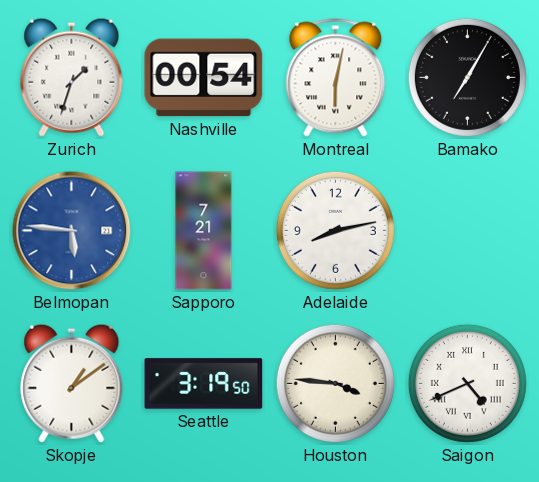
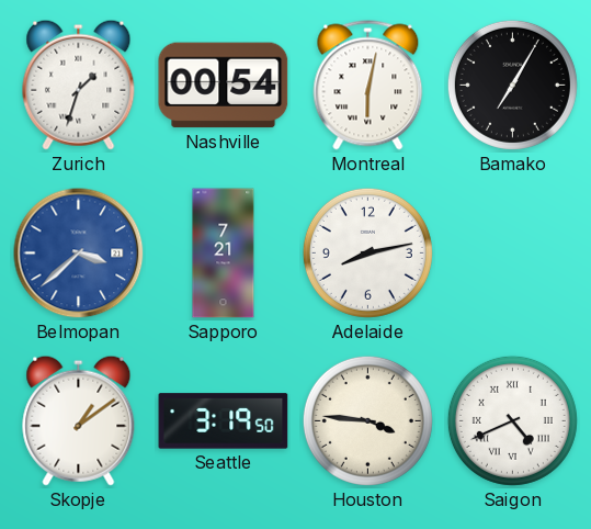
Belmopan: 5:46 -> 3:38
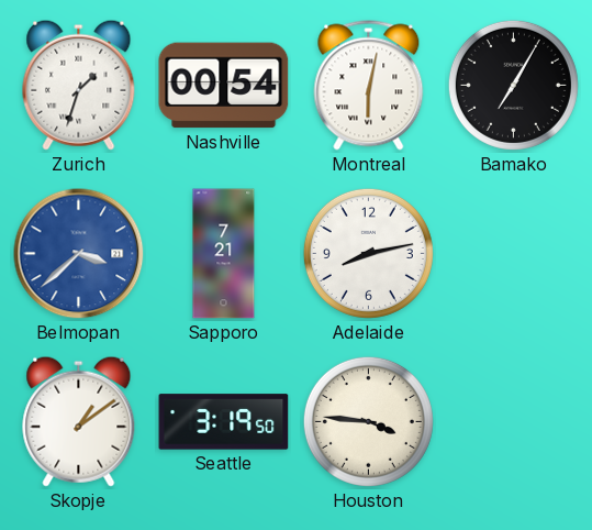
Saigon: 4:41 -> none
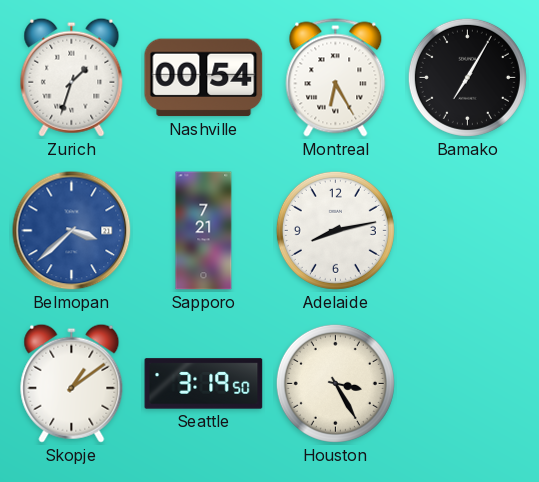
Montreal: 6:02 -> 6:25
Houston: 3:46 -> 3:25
